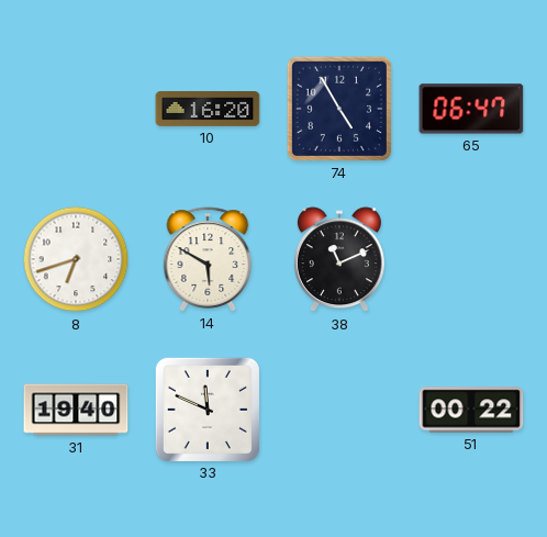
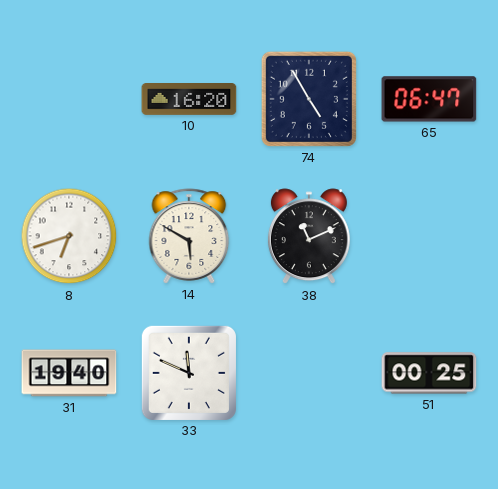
51: 00:22 -> 00:25
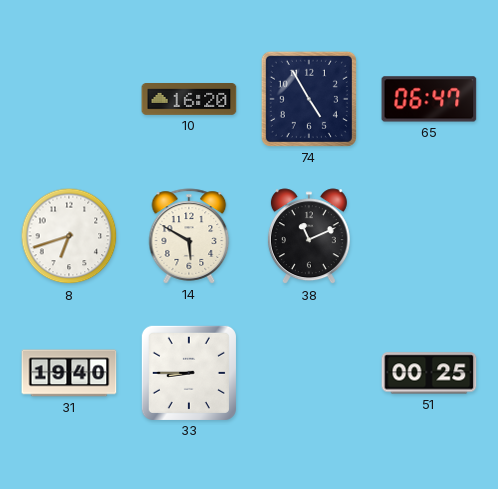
33: 11:49 -> 8:45
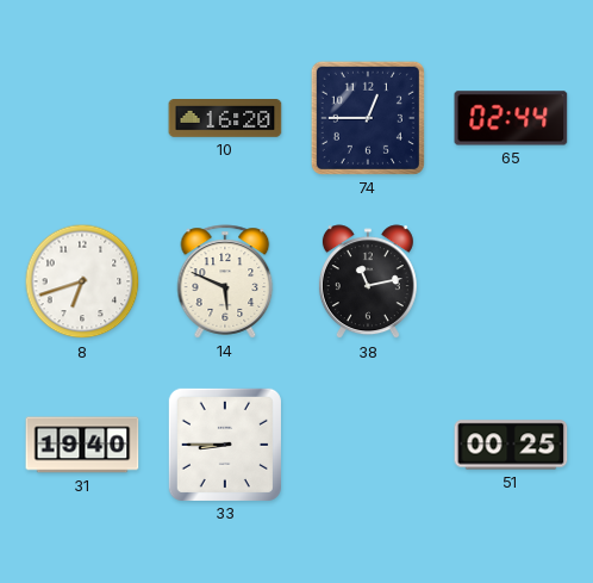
74: 4:55 -> 12:45
65: 06:47 -> 02:44
14: 5:50 -> 5:49
38: 11:11 -> 11:13
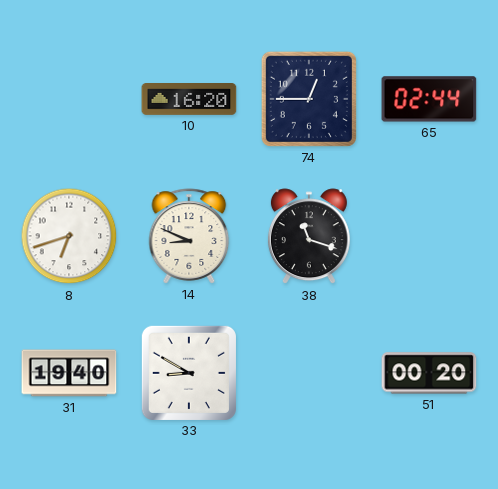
14: 5:49 -> 8:49
38: 11:13 -> 11:18
33: 8:45 -> 8:50
51: 00:25 -> 00:20
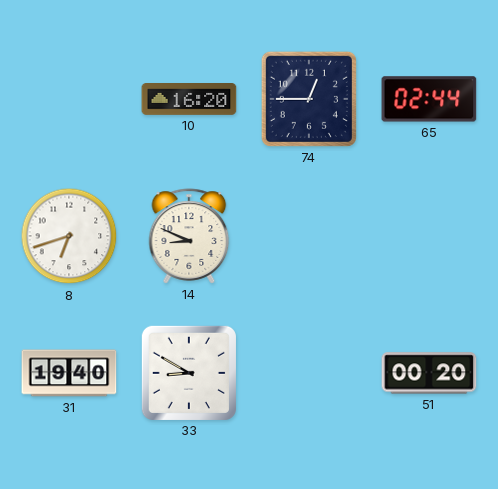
38: 11:18 -> none
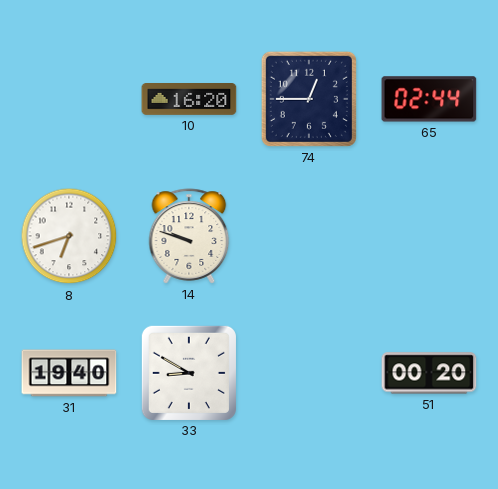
14: 8:49 -> 9:48
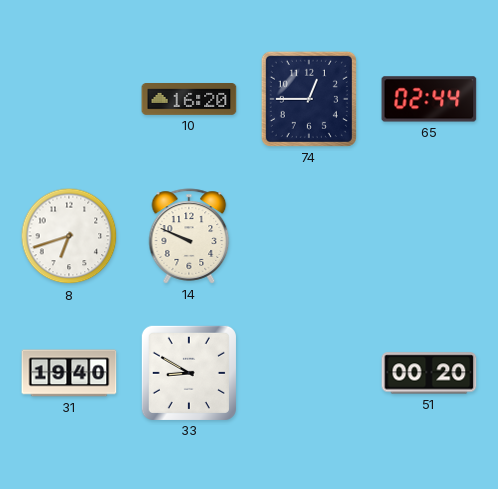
14: 9:48 -> 9:49
